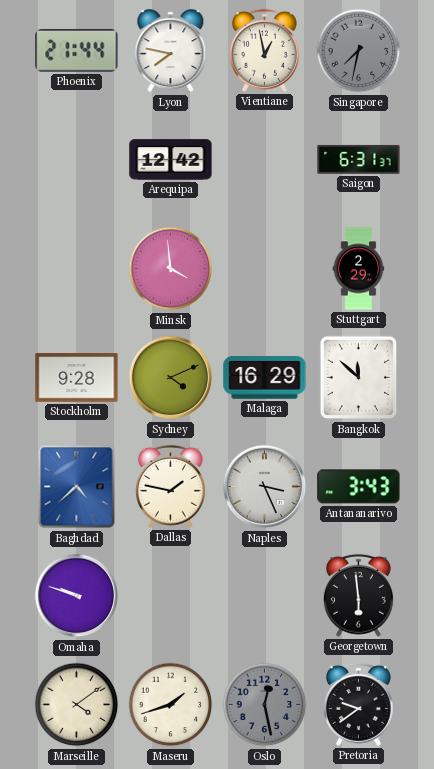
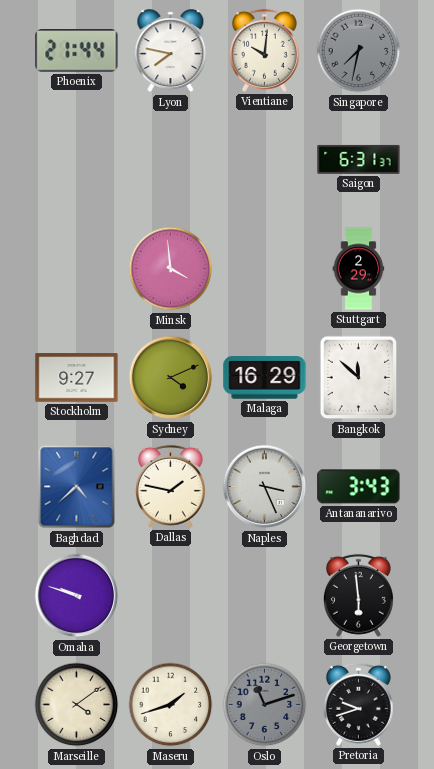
Vientiane: 12:58 -> 10:01
Arequipa: 12:42 -> none
Stockholm: 9:28 -> 9:27
Oslo: 12:28 -> 11:12
Pretoria: 9:39 -> 9:42
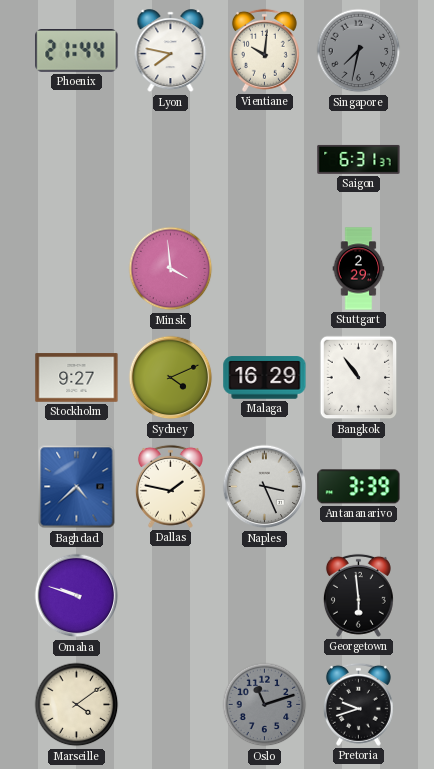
Bangkok: 11:52 -> 10:54
Antananarivo: 3:43 -> 3:39
Maseru: 1:42 -> none
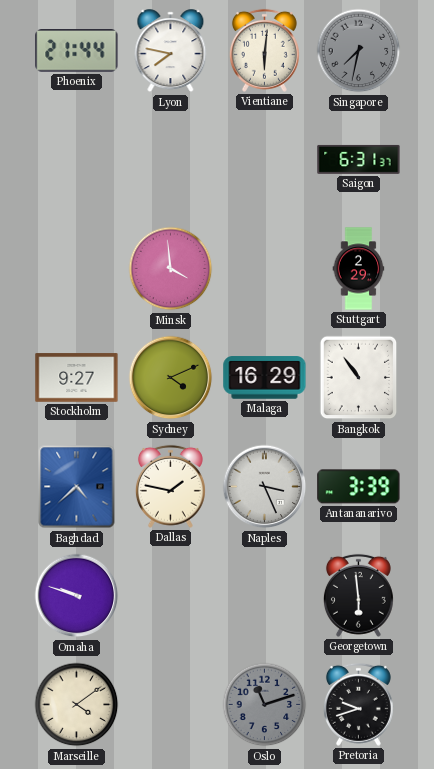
Vientiane: 10:01 -> 6:01
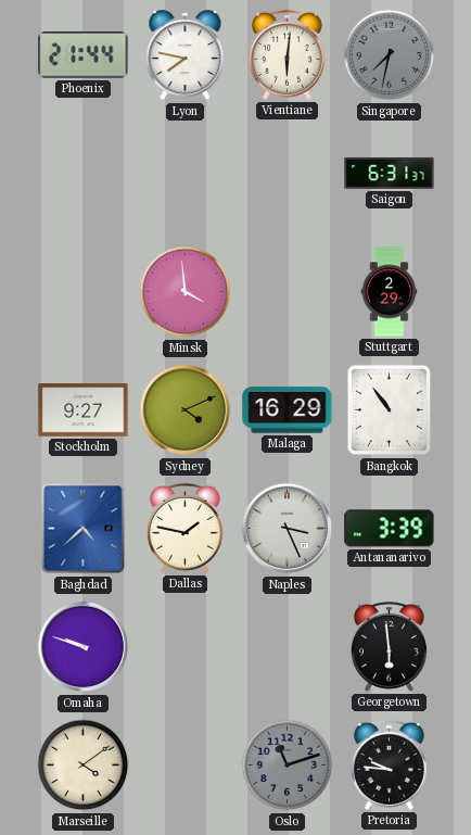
Pretoria: 9:42 -> 9:46
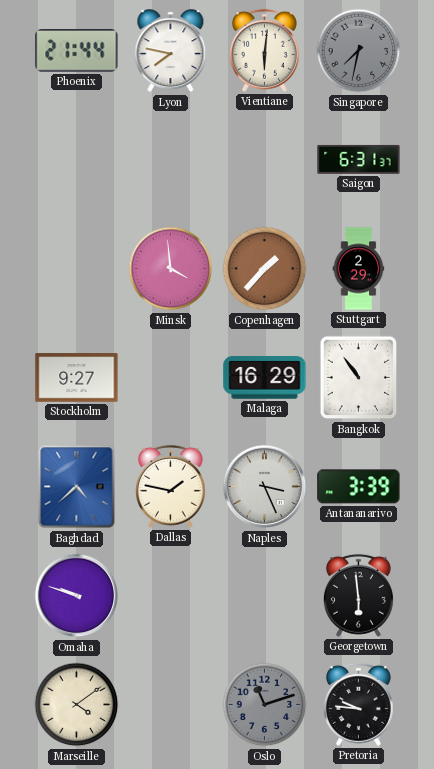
Copenhagen: none -> 1:37
Sydney: 4:11 -> none
